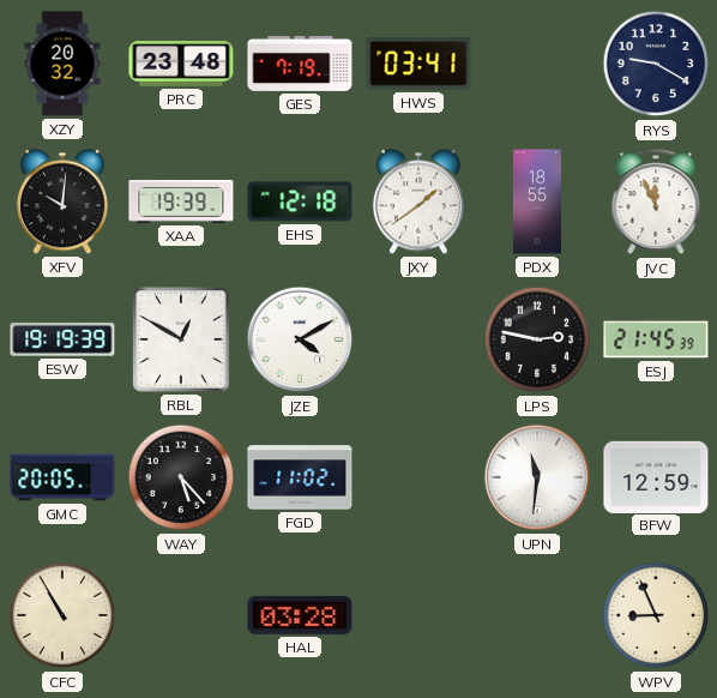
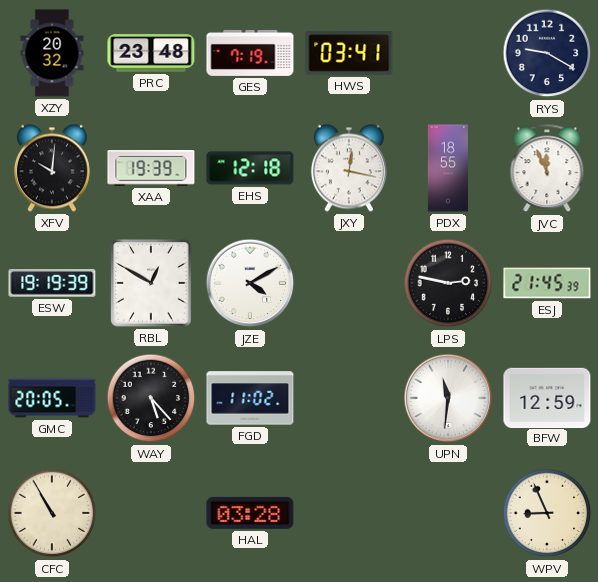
JXY: 1:39 -> 12:17
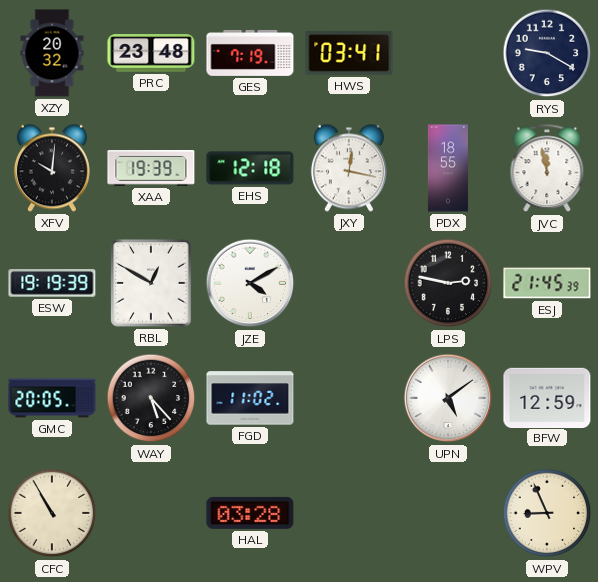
JVC: 11:56 -> 11:58
UPN: 11:31 -> 5:09
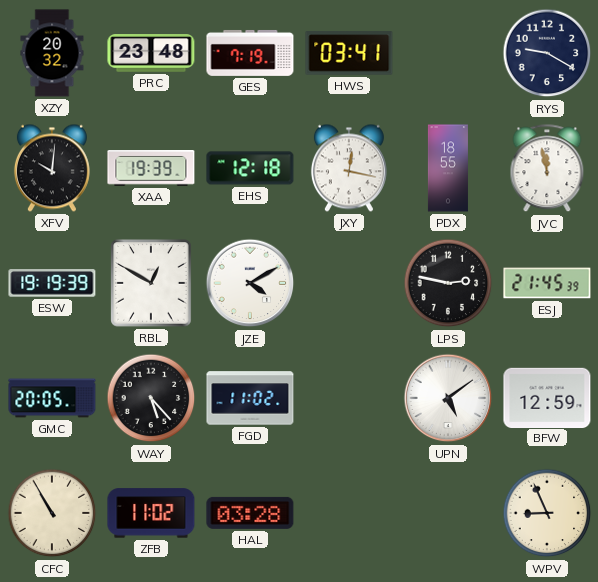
ZFB: none -> 11:02
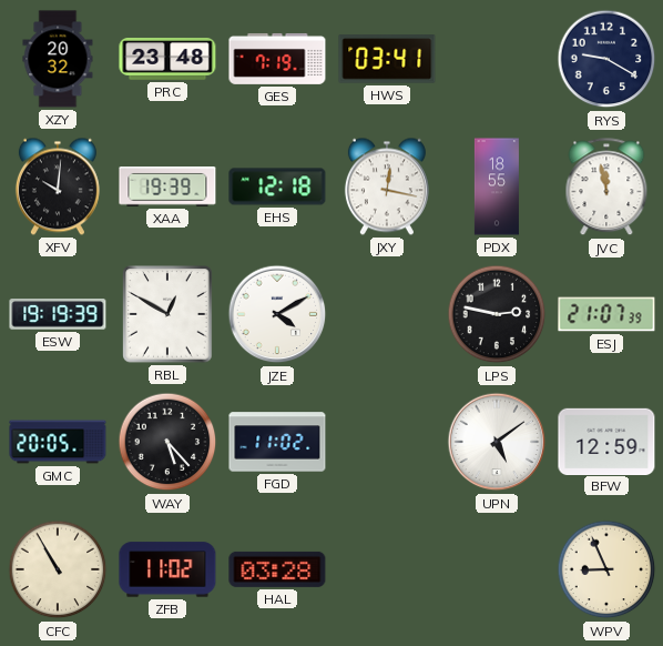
ESJ: 21:45 -> 21:07
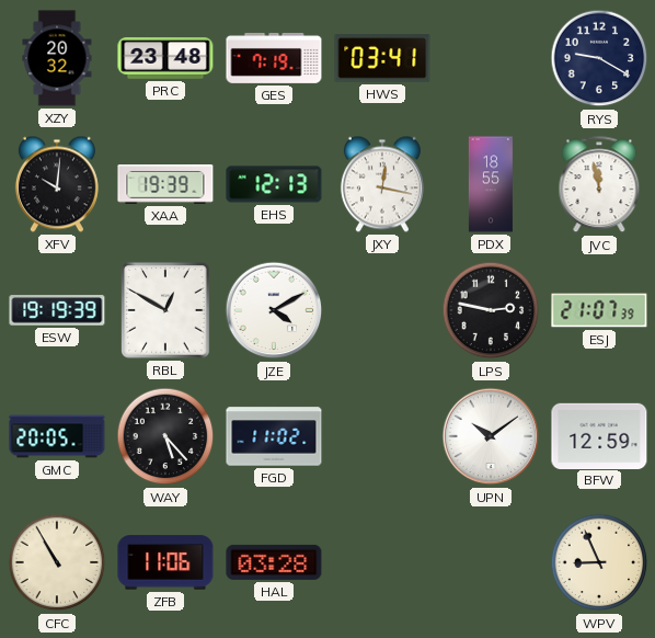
EHS: 12:18 -> 12:13
UPN: 5:09 -> 10:09
ZFB: 11:02 -> 11:06
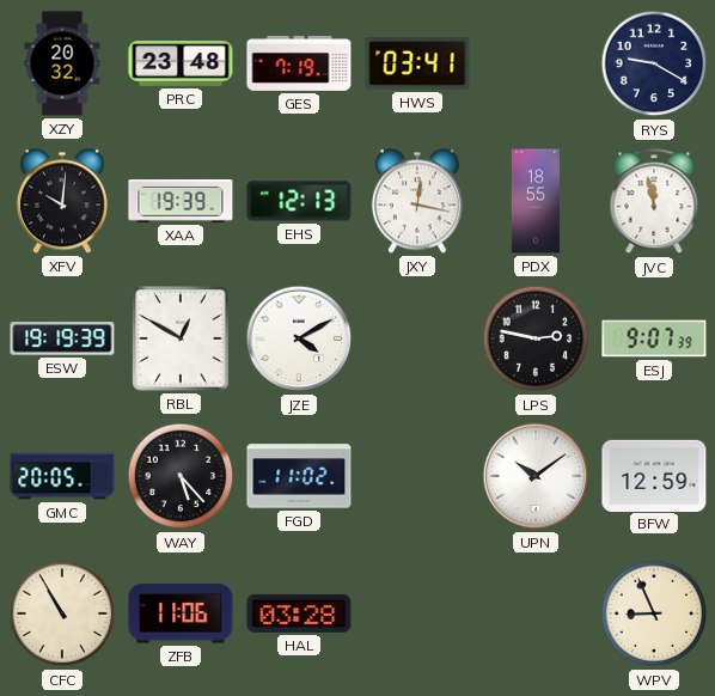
ESJ: 21:07 -> 9:07
